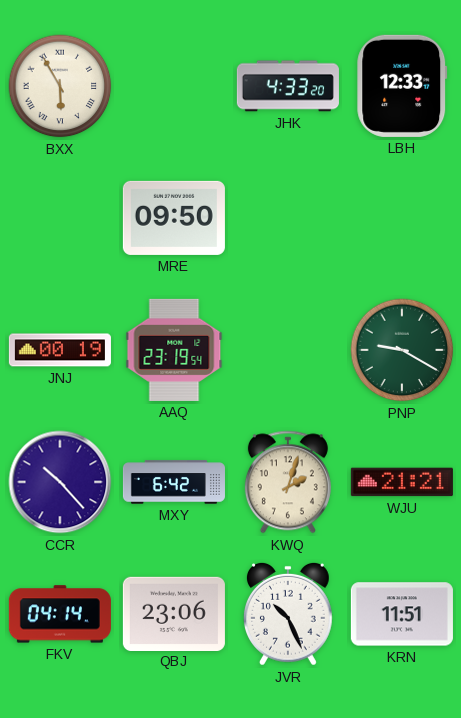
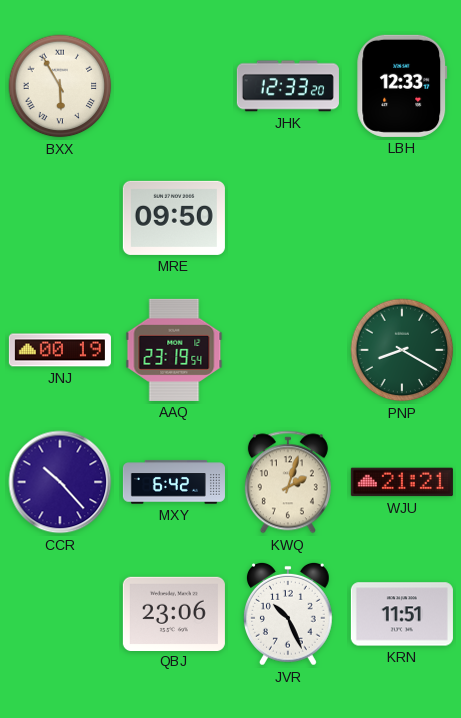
JHK: 4:33 -> 12:33
PNP: 9:20 -> 8:20
FKV: 04:14 -> none
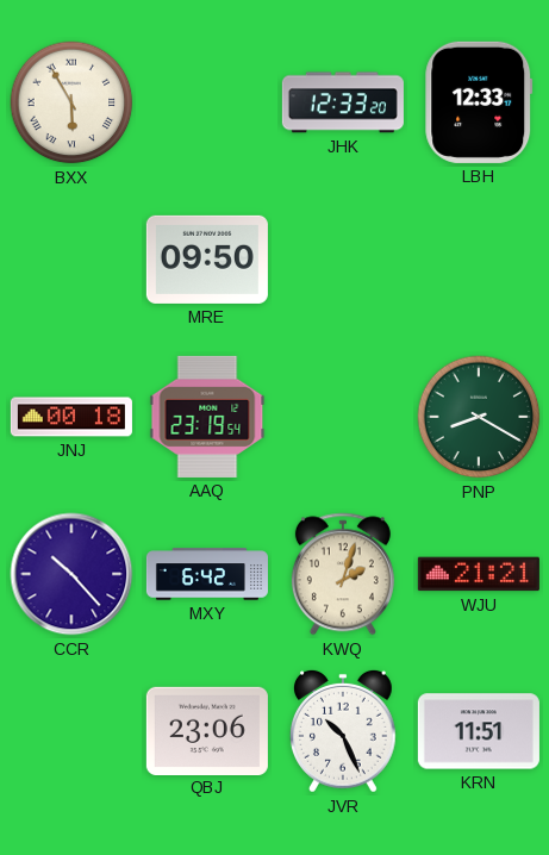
JNJ: 00:19 -> 00:18
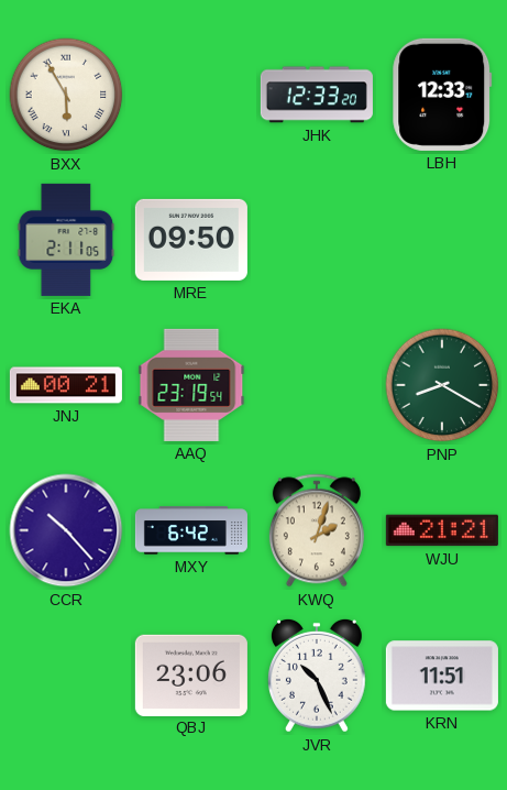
EKA: none -> 2:11
JNJ: 00:18 -> 00:21
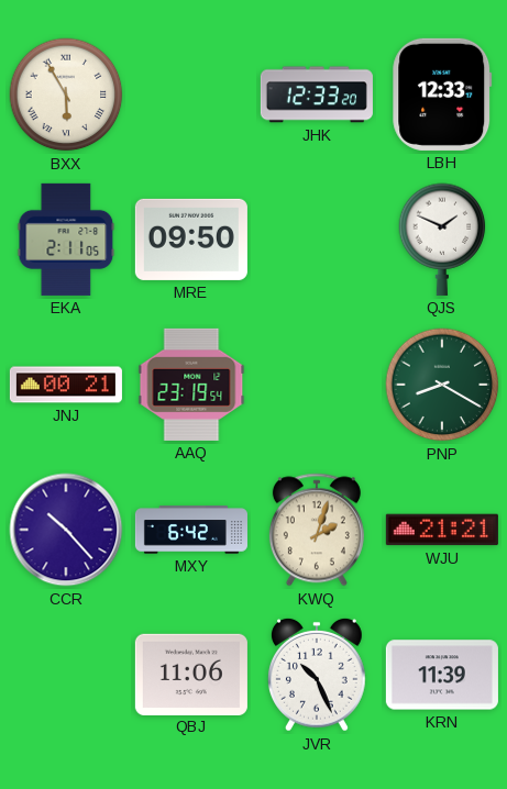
QJS: none -> 1:49
QBJ: 23:06 -> 11:06
KRN: 11:51 -> 11:39
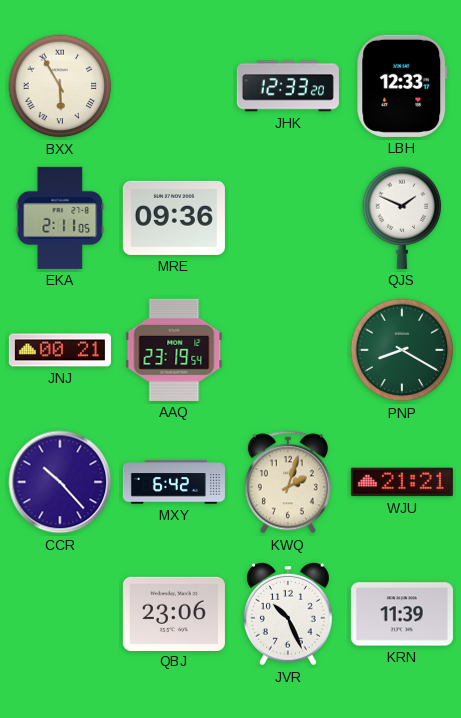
MRE: 09:50 -> 09:36
QBJ: 11:06 -> 23:06
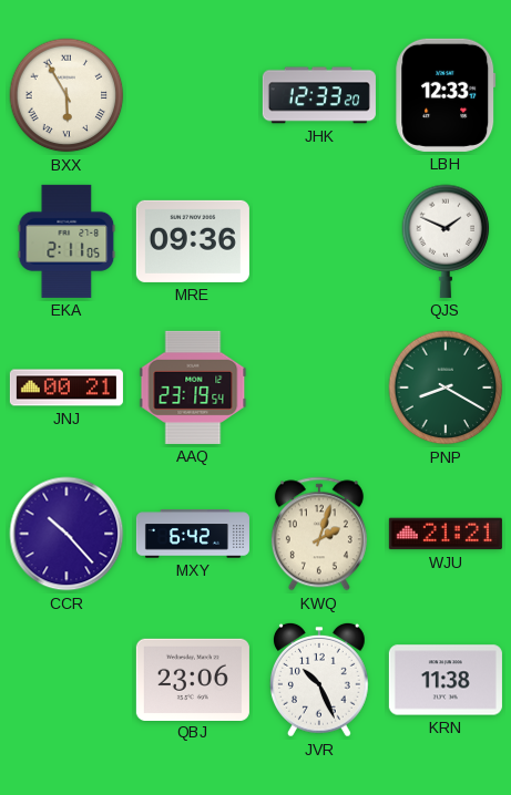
KRN: 11:39 -> 11:38
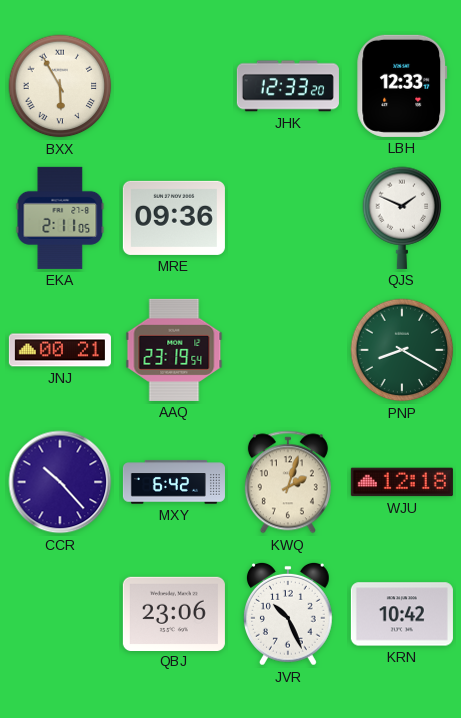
WJU: 21:21 -> 12:18
KRN: 11:38 -> 10:42
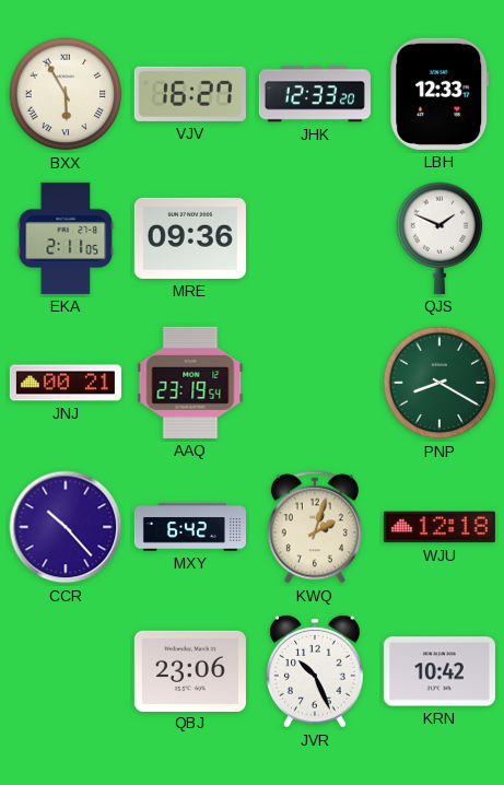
VJV: none -> 16:27
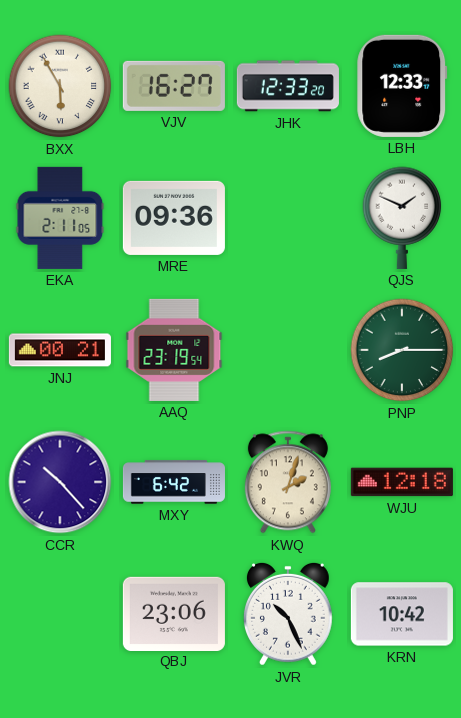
PNP: 8:20 -> 8:15
